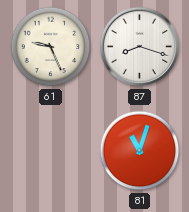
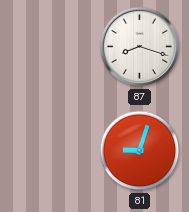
61: 9:26 -> none
81: 11:03 -> 9:03
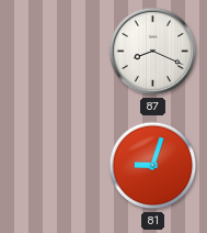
87: 8:18 -> 8:19
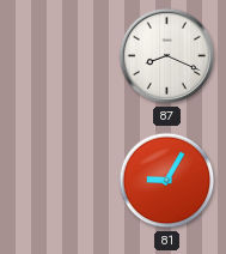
81: 9:03 -> 9:05
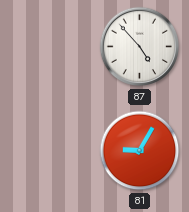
87: 8:19 -> 4:53
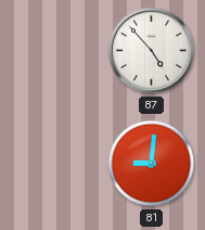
81: 9:05 -> 9:01
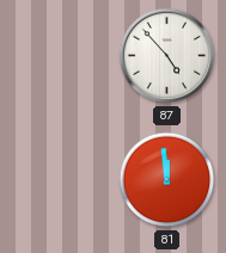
81: 9:01 -> 11:59
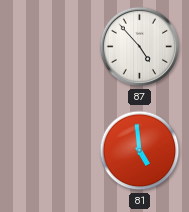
81: 11:59 -> 4:59
